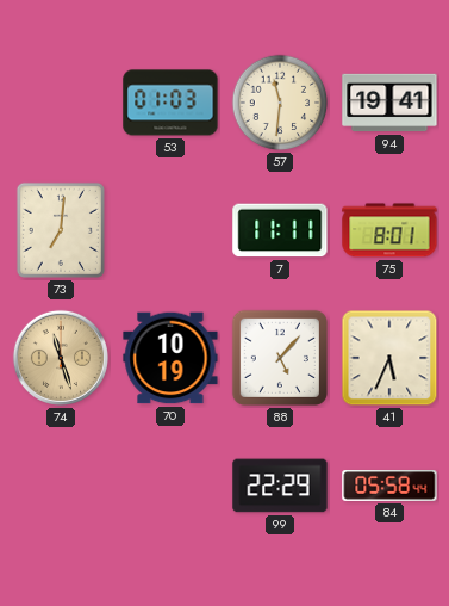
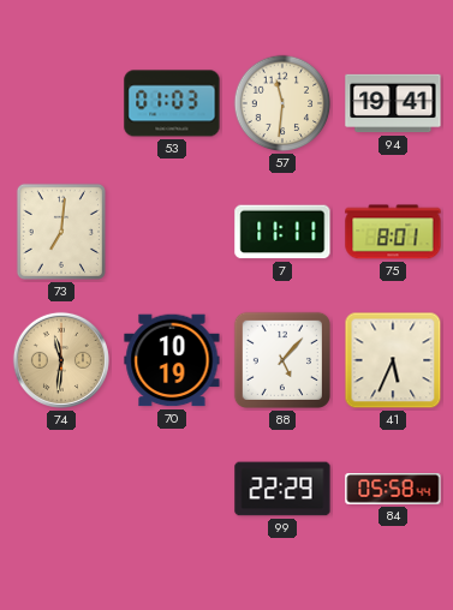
74: 11:27 -> 11:31
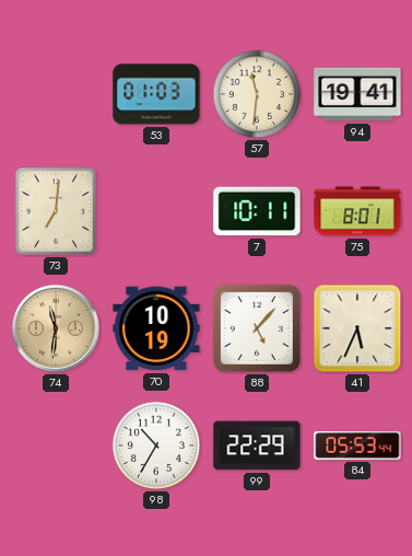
7: 11:11 -> 10:11
98: none -> 10:35
84: 05:58 -> 05:53
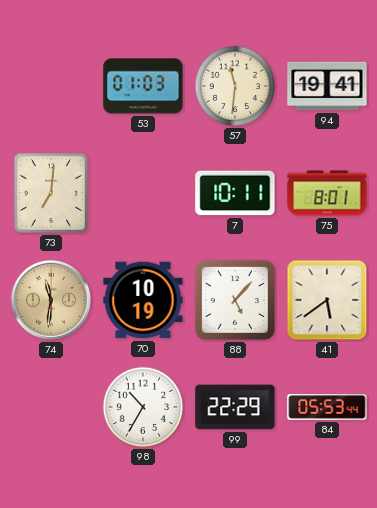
41: 5:34 -> 5:39
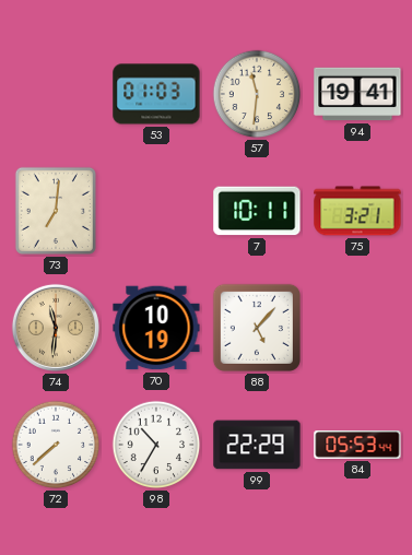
75: 8:01 -> 3:21
41: 5:39 -> none
72: none -> 7:38
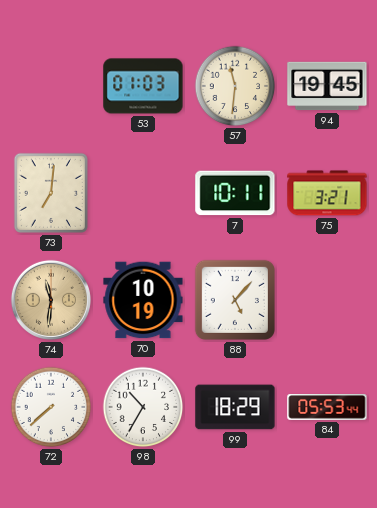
94: 19:41 -> 19:45
99: 22:29 -> 18:29
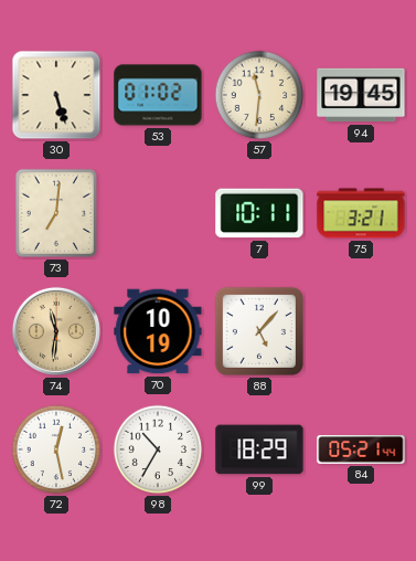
30: none -> 5:27
53: 01:03 -> 01:02
72: 7:38 -> 12:28
84: 05:53 -> 05:21
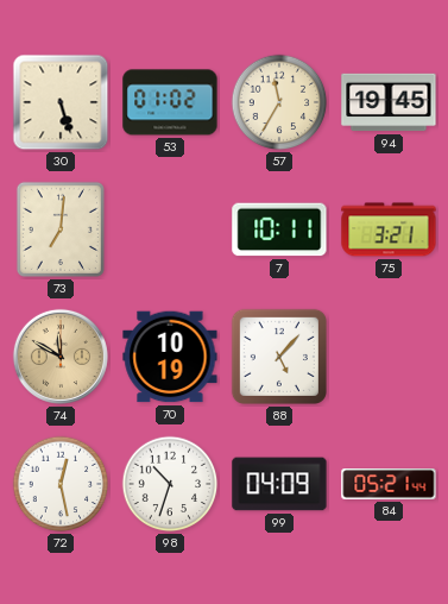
57: 11:31 -> 11:35
74: 11:31 -> 11:50
98: 10:35 -> 10:33
99: 18:29 -> 04:09
